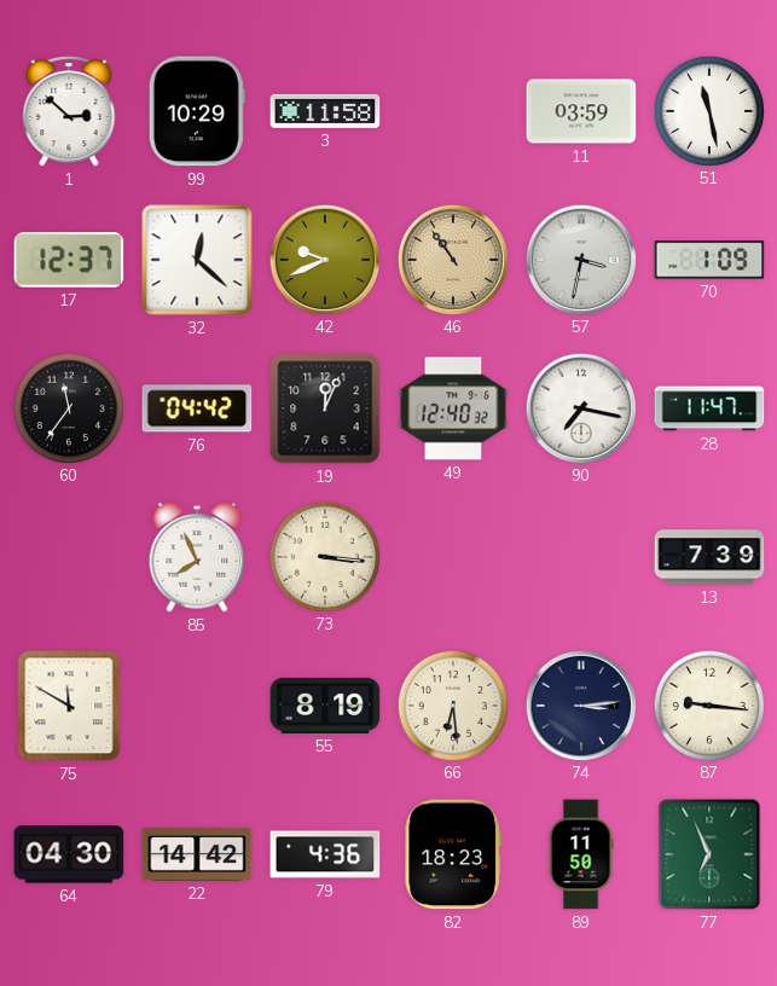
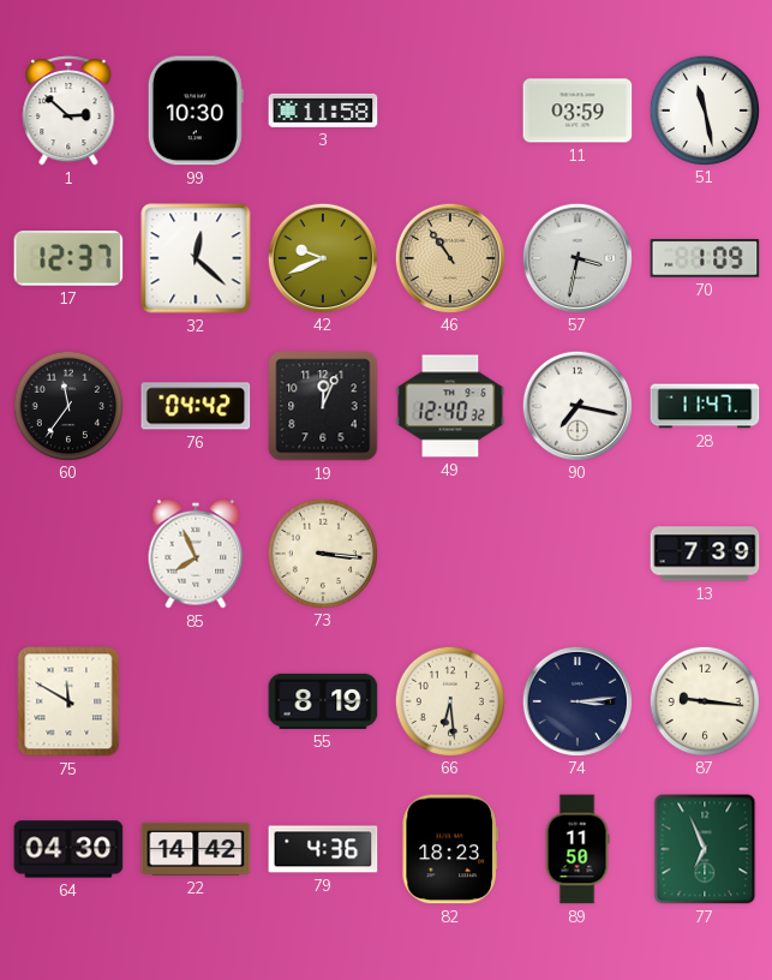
99: 10:29 -> 10:30
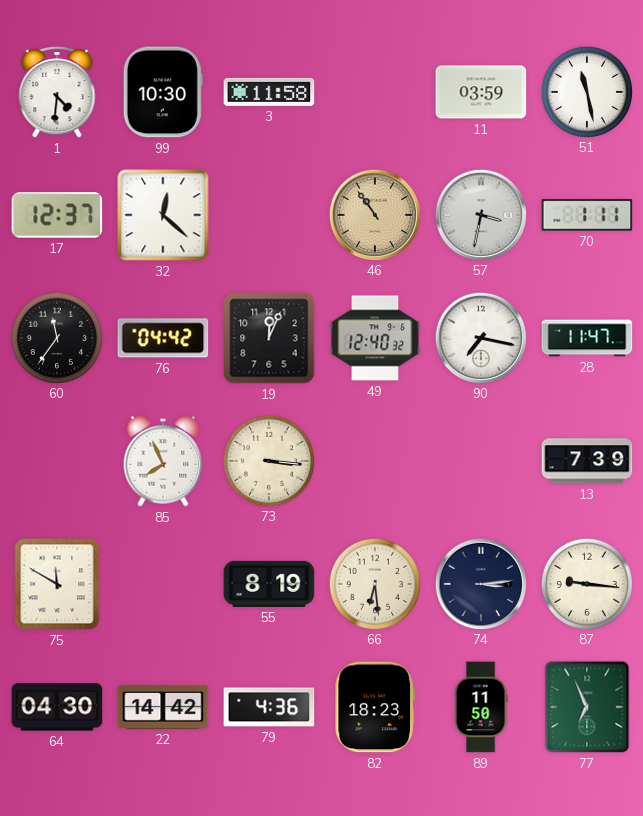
1: 2:52 -> 4:31
42: 9:41 -> none
70: 1:09 -> 1:11
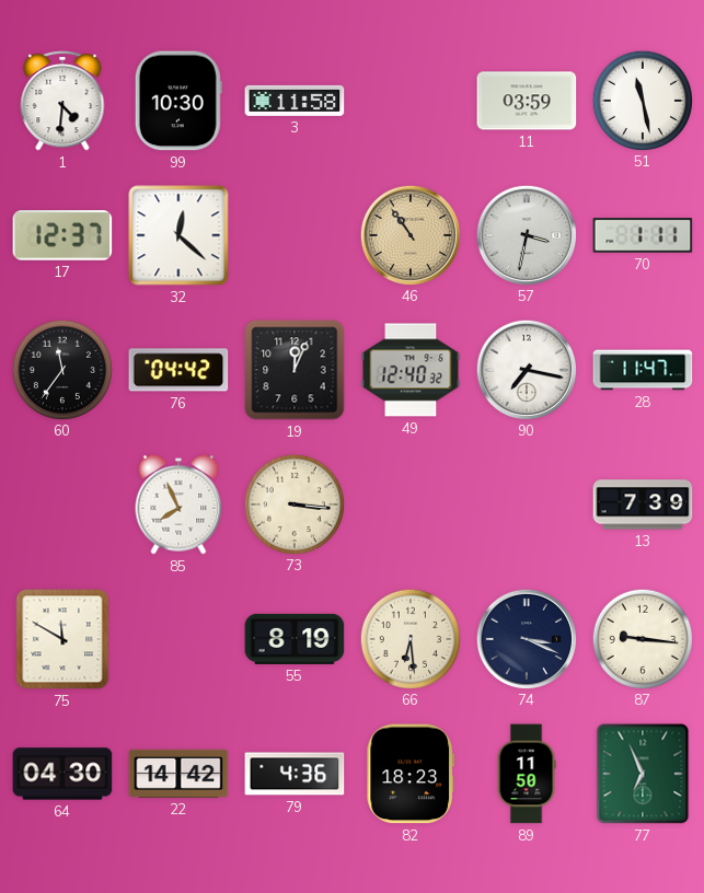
74: 3:14 -> 3:19
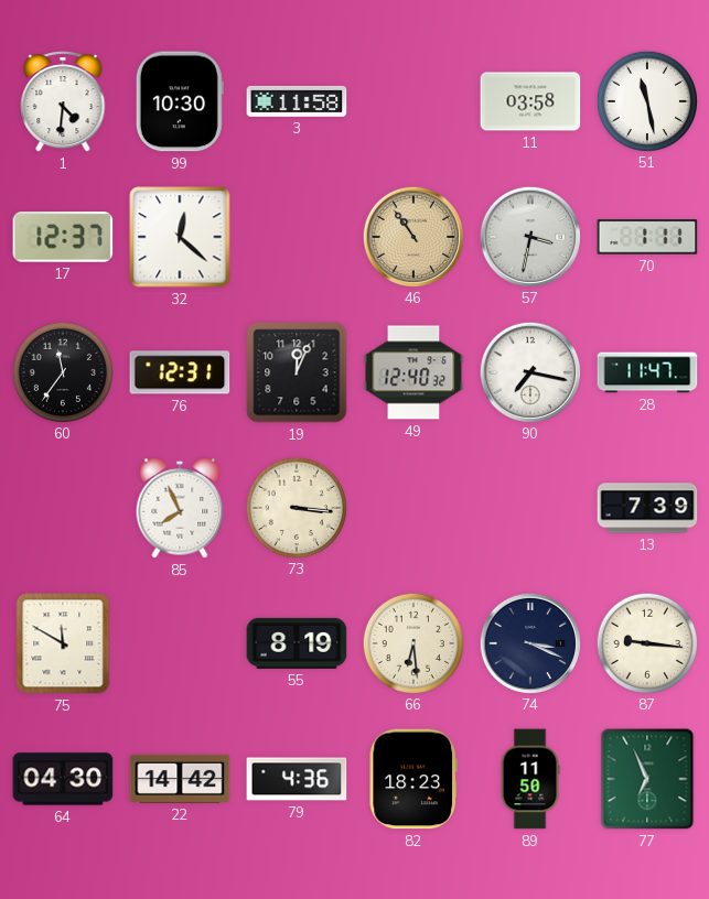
11: 03:59 -> 03:58
76: 04:42 -> 12:31
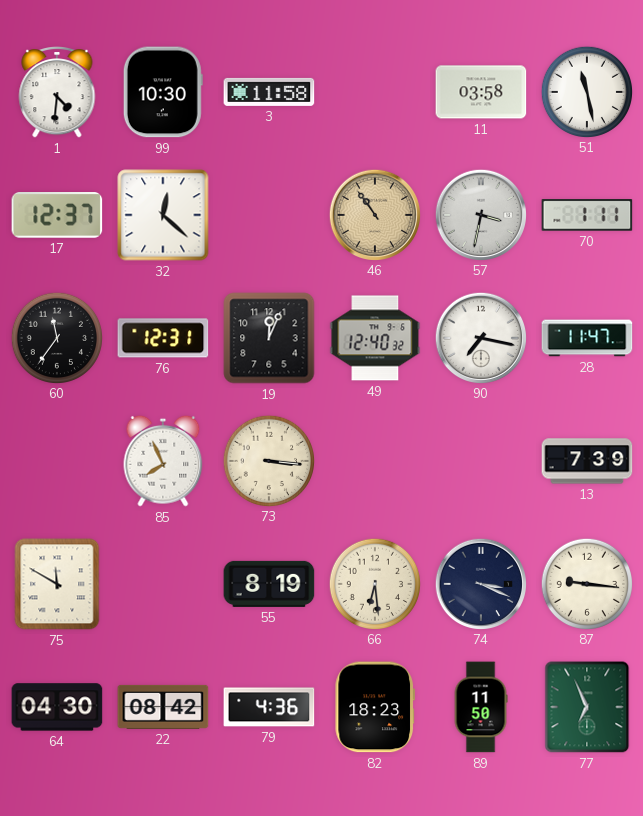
22: 14:42 -> 08:42
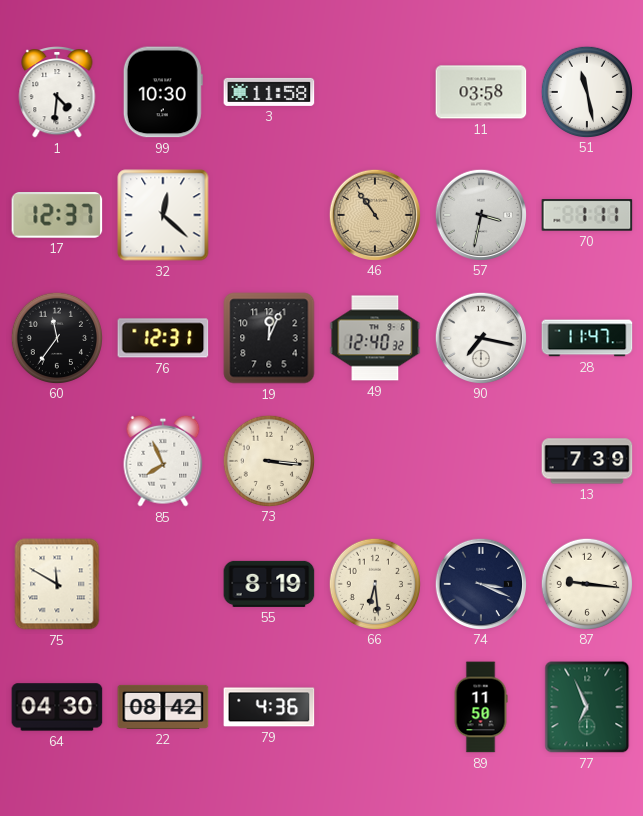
82: 18:23 -> none
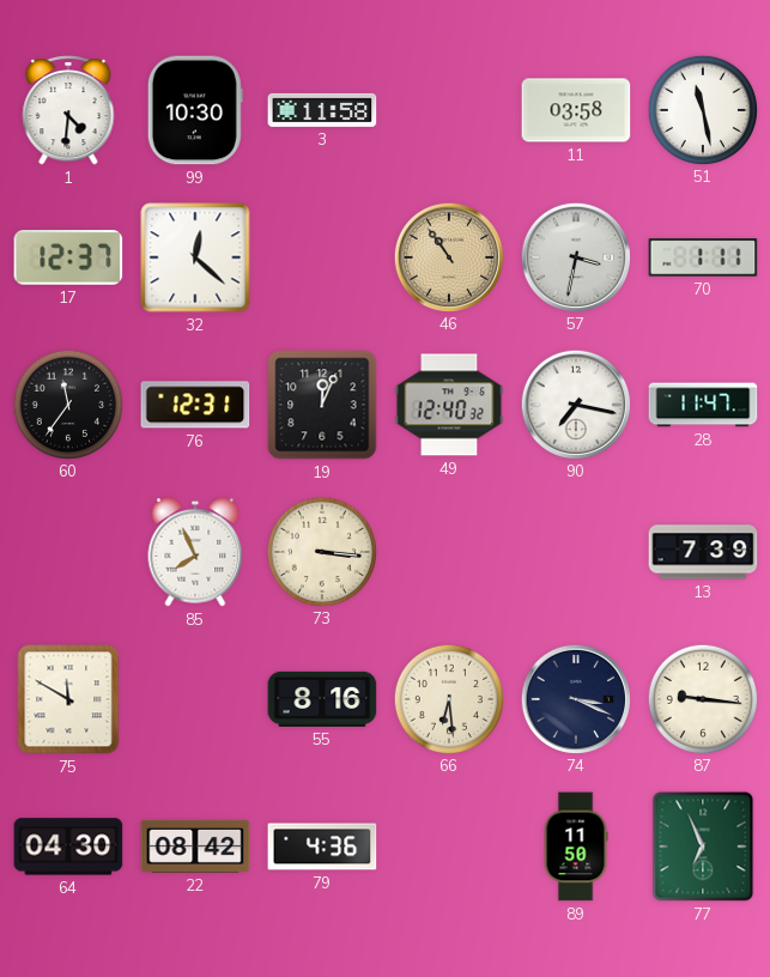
55: 8:19 -> 8:16
